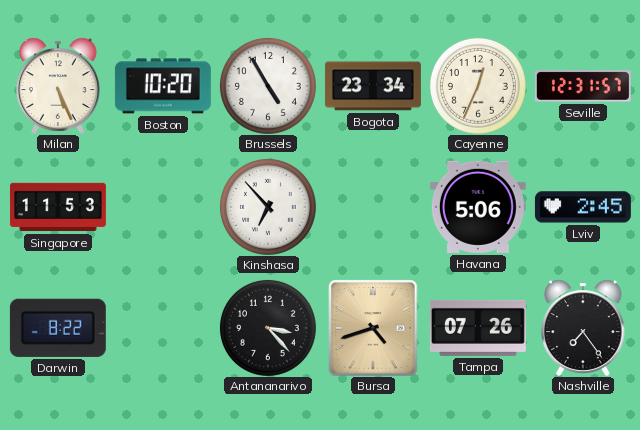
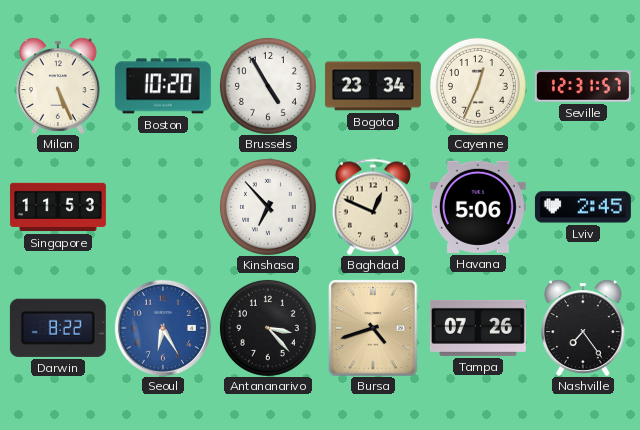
Baghdad: none -> 12:49
Seoul: none -> 6:25
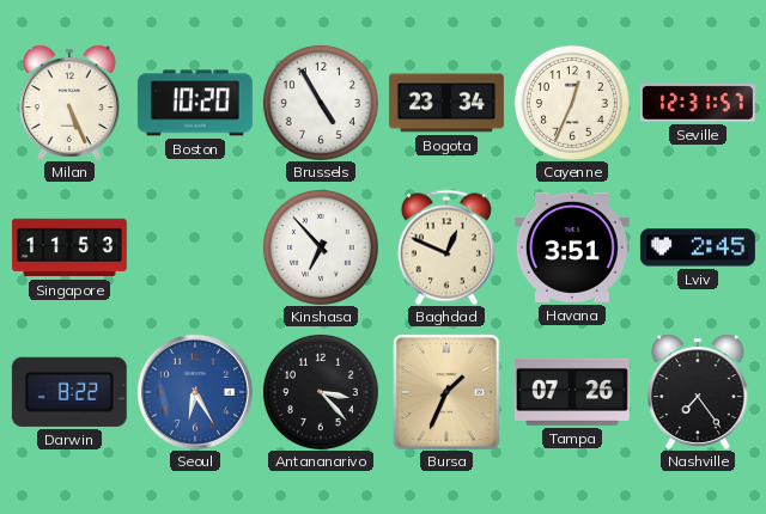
Havana: 5:06 -> 3:51
Bursa: 4:42 -> 1:34
